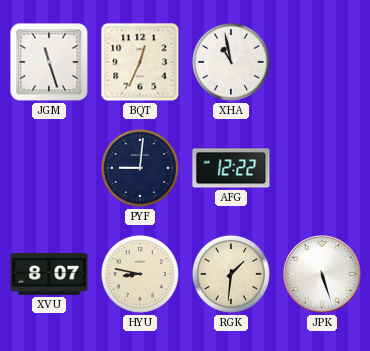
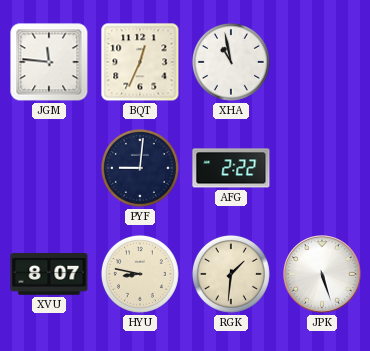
JGM: 11:27 -> 11:46
AFG: 12:22 -> 2:22
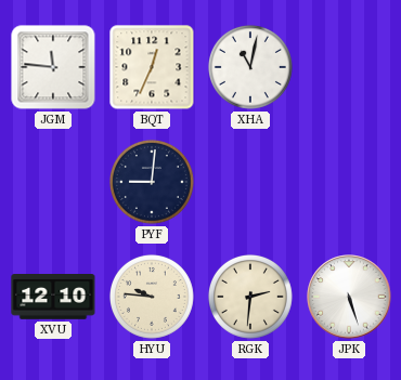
XHA: 10:58 -> 11:02
AFG: 2:22 -> none
XVU: 8:07 -> 12:10
HYU: 8:47 -> 9:46
RGK: 1:31 -> 2:31
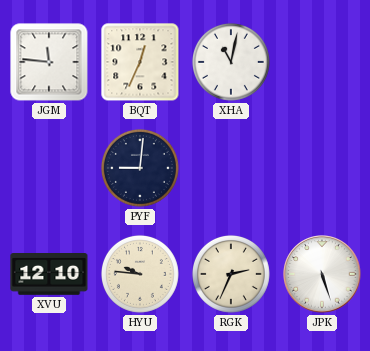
RGK: 2:31 -> 2:34
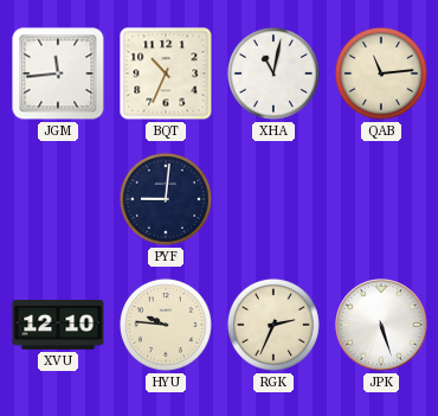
JGM: 11:46 -> 11:44
BQT: 12:34 -> 10:34
QAB: none -> 11:14
